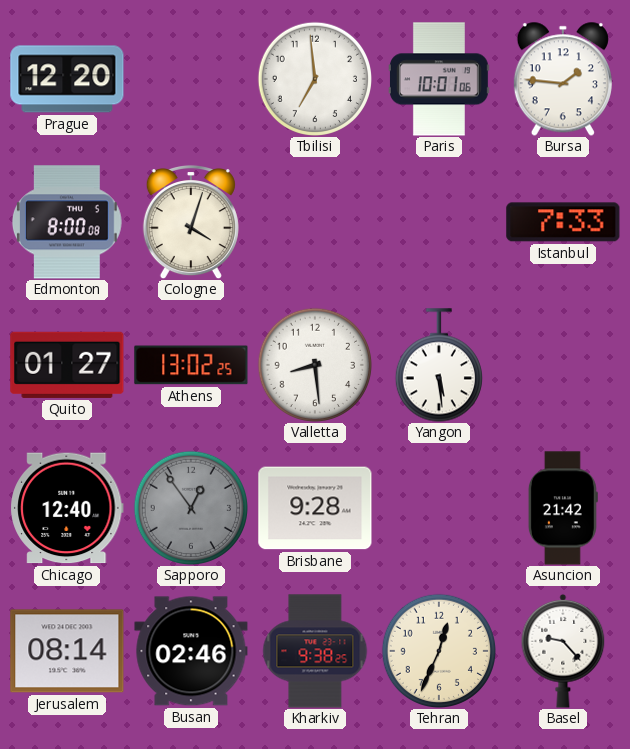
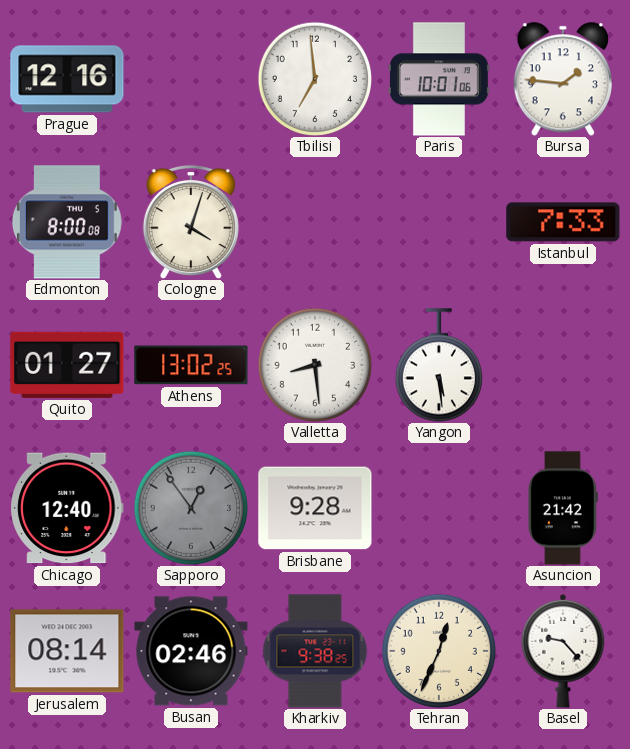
Prague: 12:20 -> 12:16
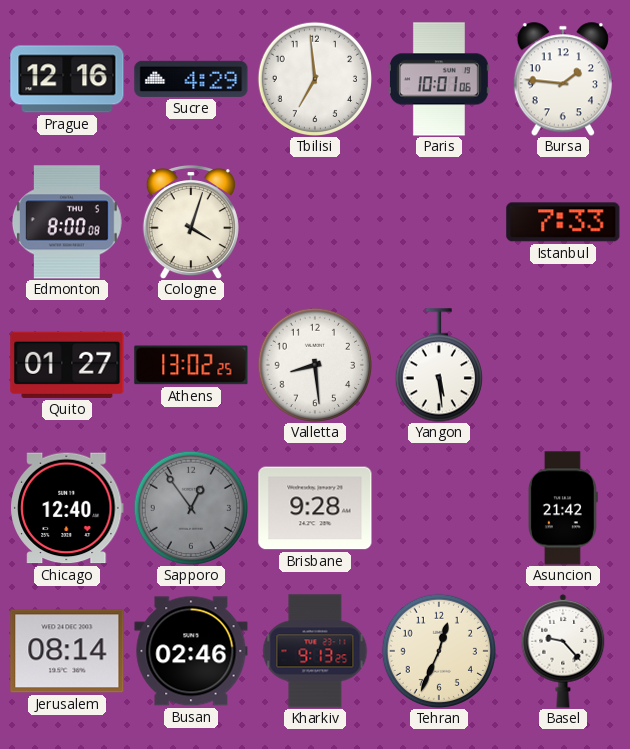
Sucre: none -> 4:29
Kharkiv: 9:38 -> 9:13
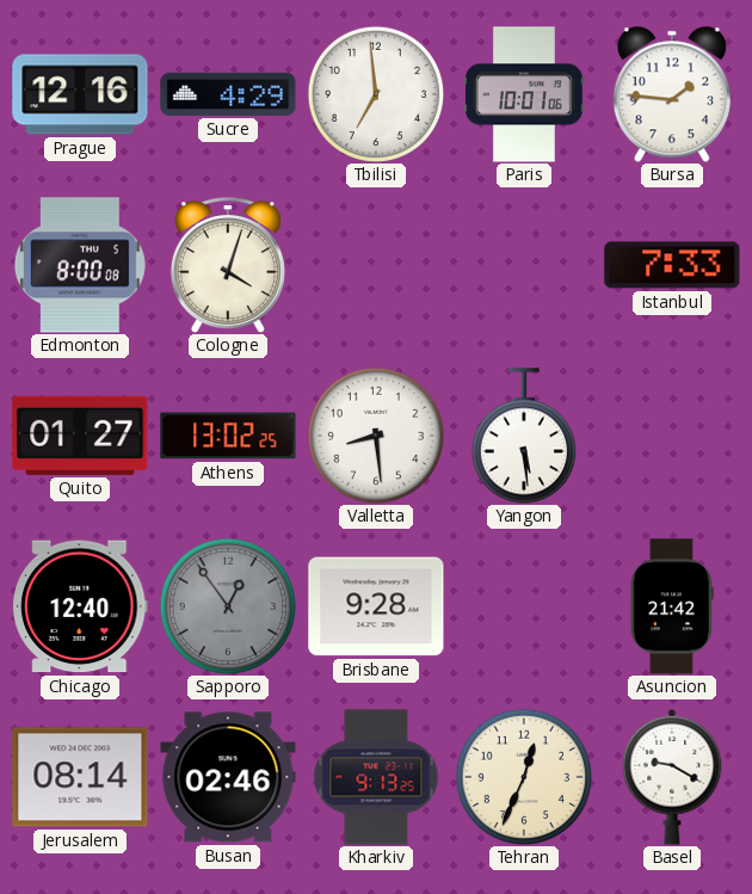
Basel: 9:23 -> 9:20
